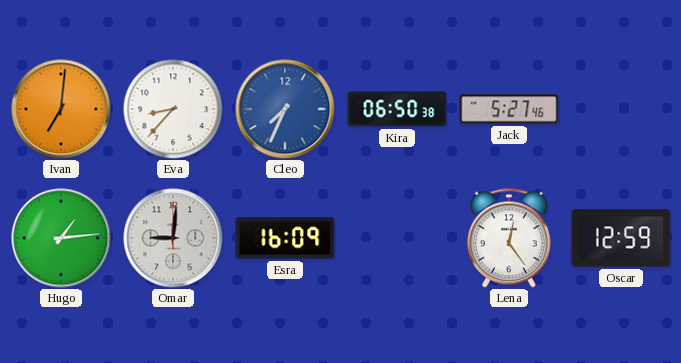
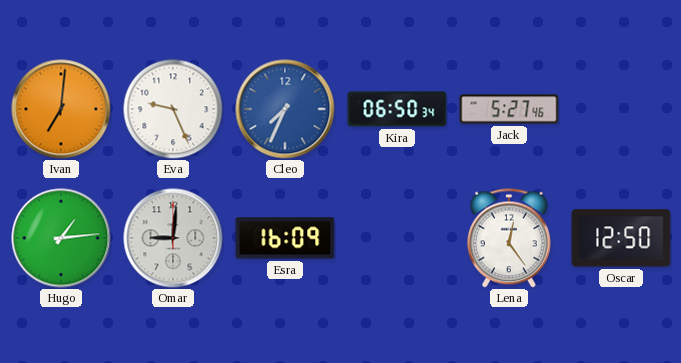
Eva: 8:37 -> 9:26
Kira: 06:50:38 -> 06:50:34
Oscar: 12:59 -> 12:50
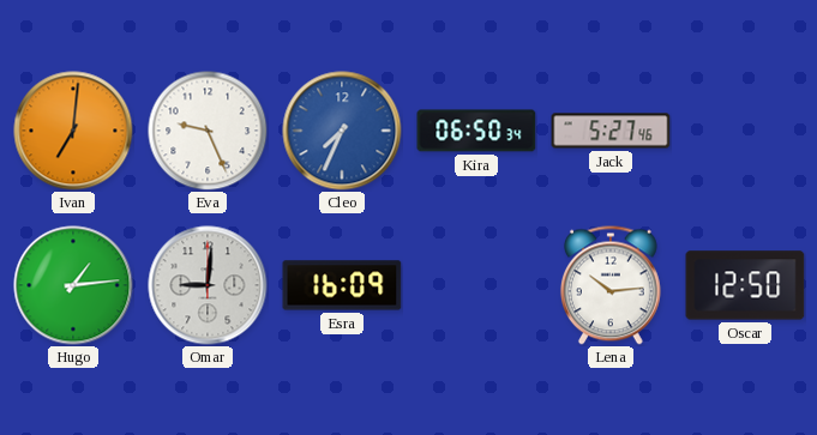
Lena: 12:24 -> 10:14
